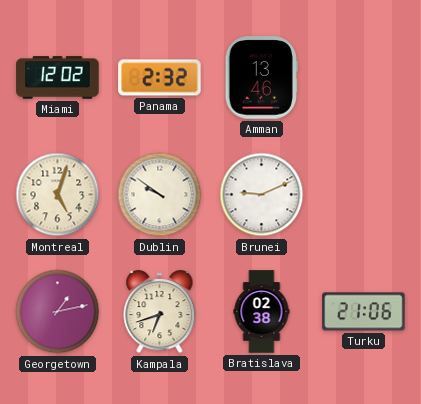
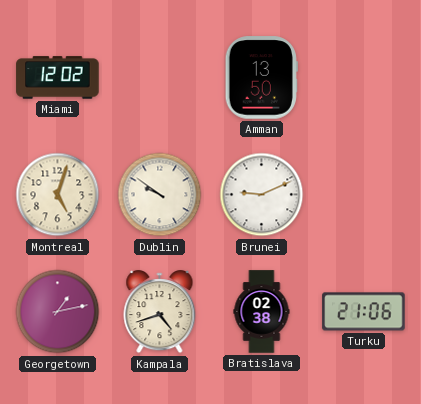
Panama: 2:32 -> none
Amman: 13:46 -> 13:50
Kampala: 6:42 -> 4:42
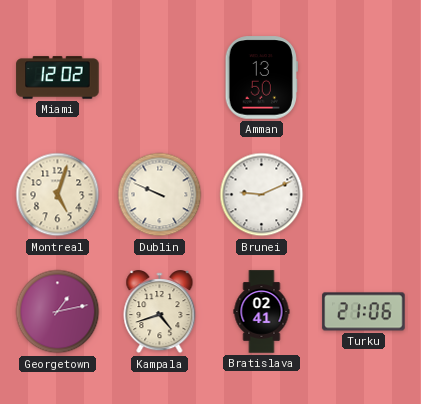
Dublin: 9:51 -> 9:49
Bratislava: 02:38 -> 02:41
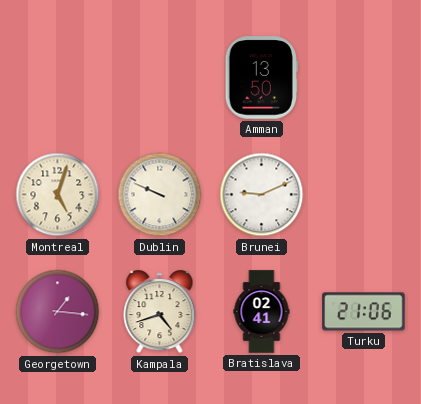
Miami: 12:02 -> none
Georgetown: 1:13 -> 1:16
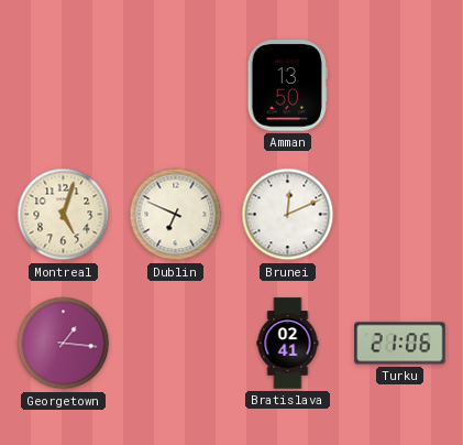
Dublin: 9:49 -> 6:49
Brunei: 9:11 -> 12:11
Kampala: 4:42 -> none
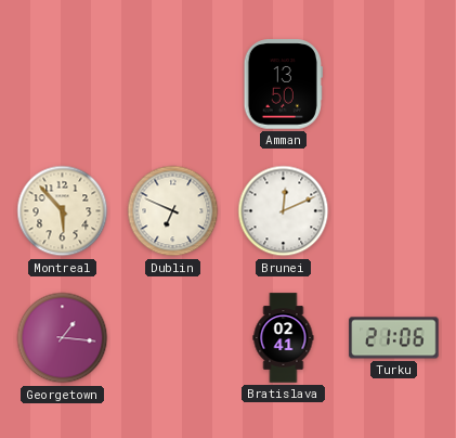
Montreal: 5:03 -> 5:53
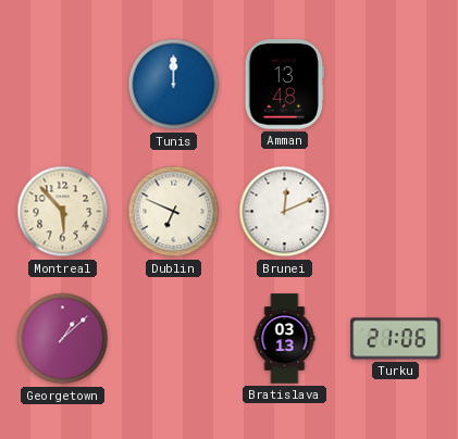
Tunis: none -> 12:00
Amman: 13:50 -> 13:48
Georgetown: 1:16 -> 1:08
Bratislava: 02:41 -> 03:13
